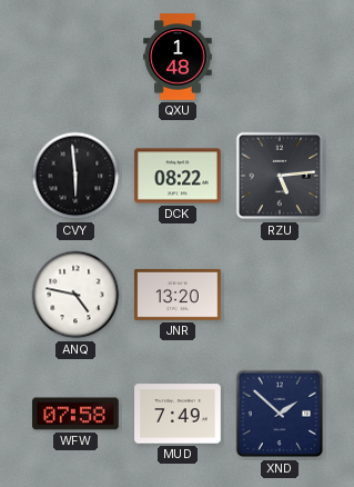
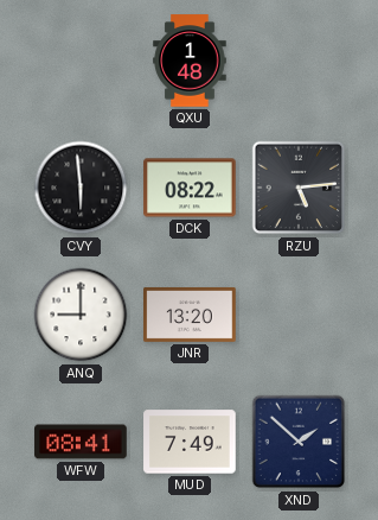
ANQ: 4:47 -> 9:00
WFW: 07:58 -> 08:41
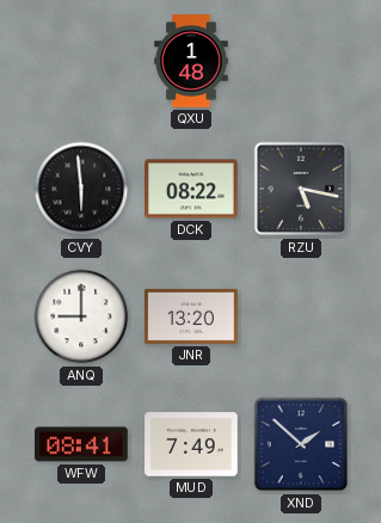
RZU: 5:14 -> 5:17
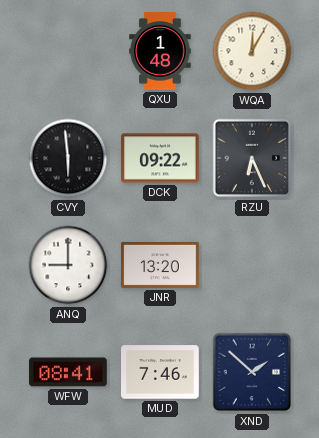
WQA: none -> 12:05
DCK: 08:22 -> 09:22
RZU: 5:17 -> 6:26
MUD: 7:49 -> 7:46
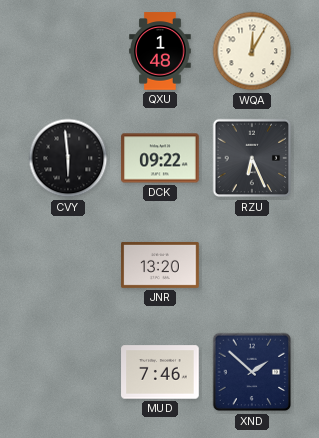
ANQ: 9:00 -> none
WFW: 08:41 -> none
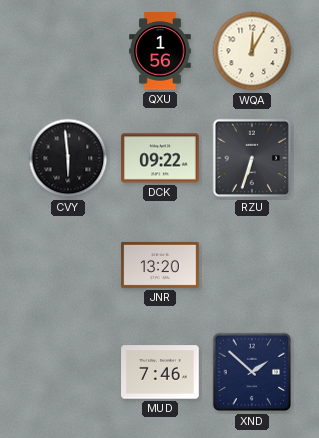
QXU: 1:48 -> 1:56
RZU: 6:26 -> 6:33
